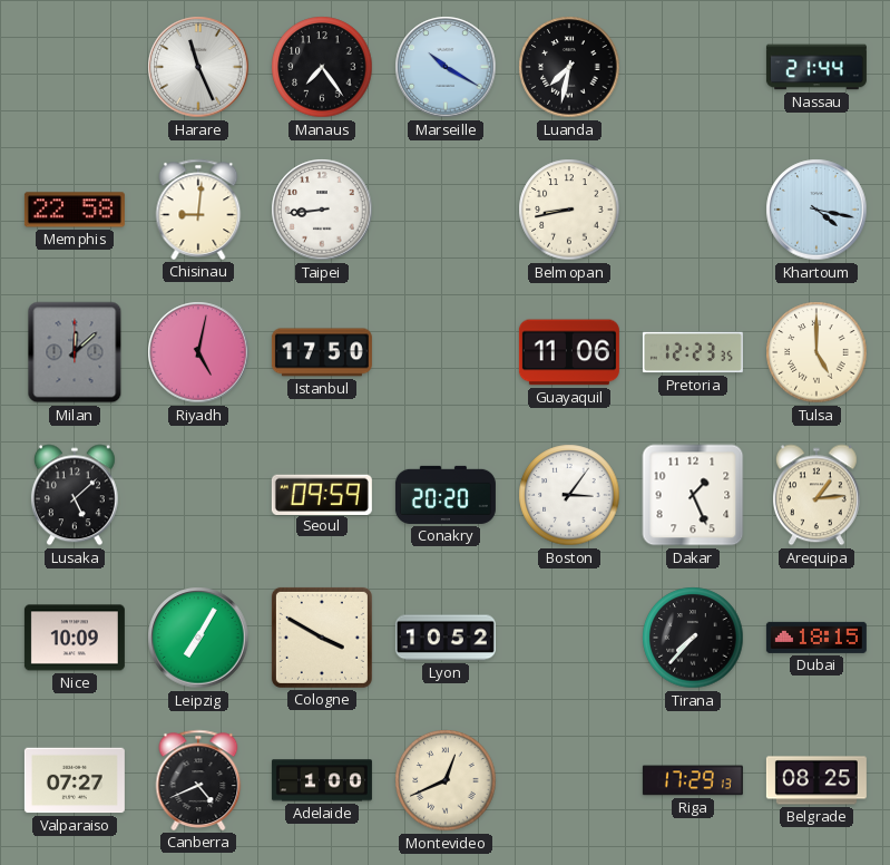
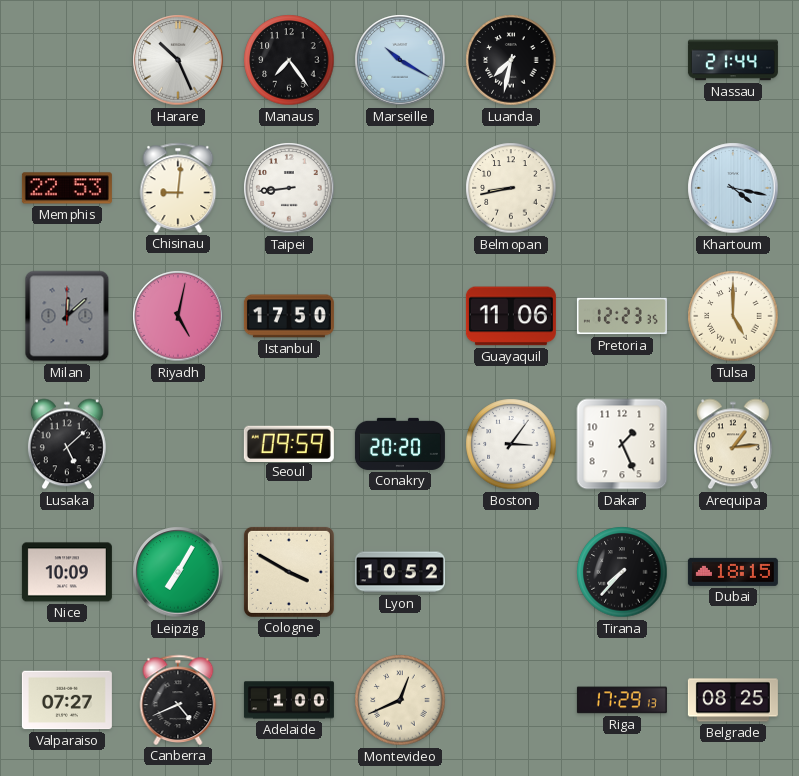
Harare: 11:26 -> 10:26
Memphis: 22:58 -> 22:53
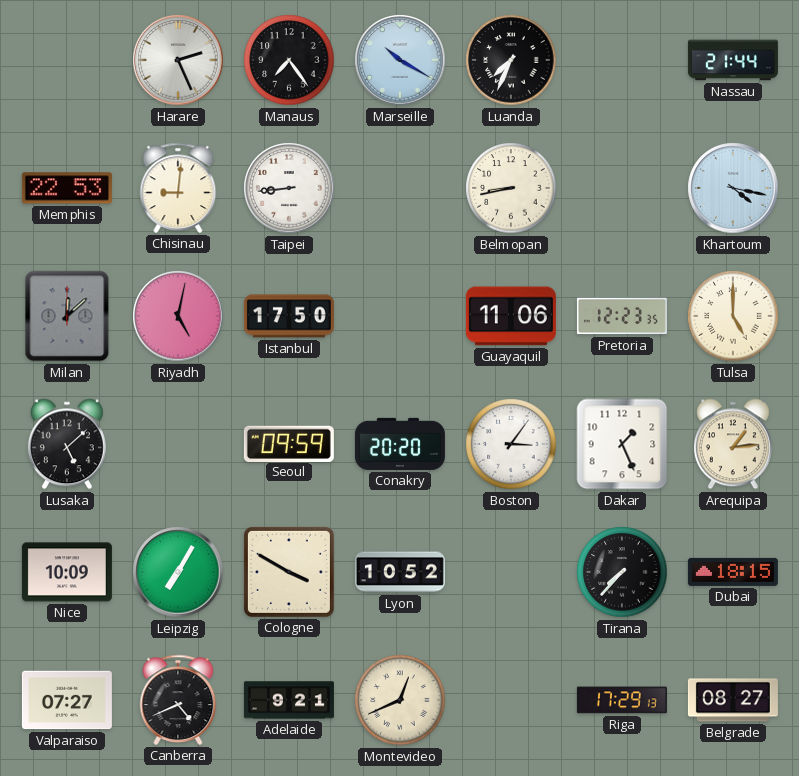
Harare: 10:26 -> 2:26
Luanda: 7:32 -> 7:34
Adelaide: 1:00 -> 9:21
Belgrade: 08:25 -> 08:27
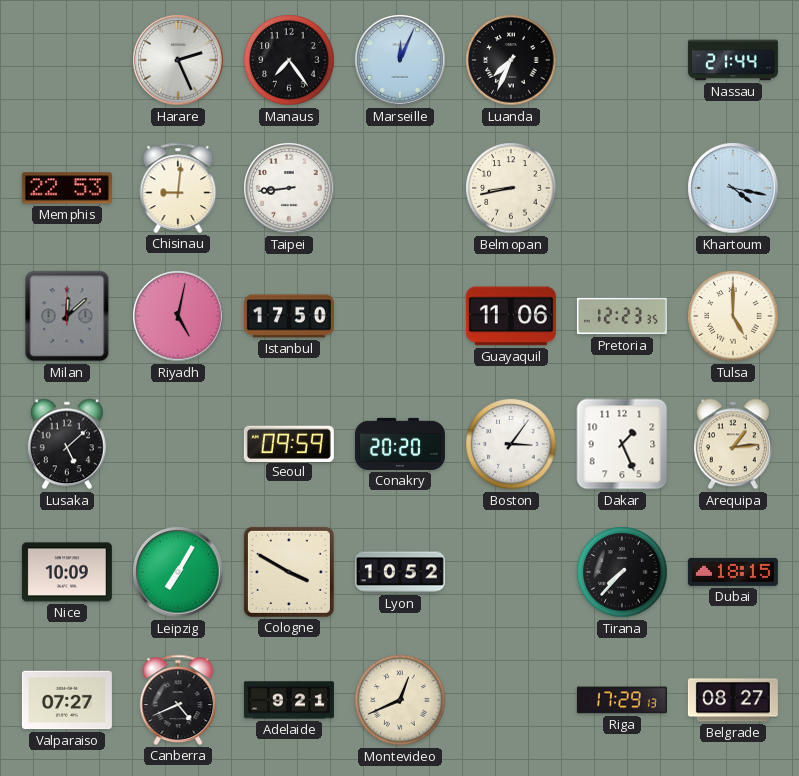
Marseille: 10:20 -> 12:04
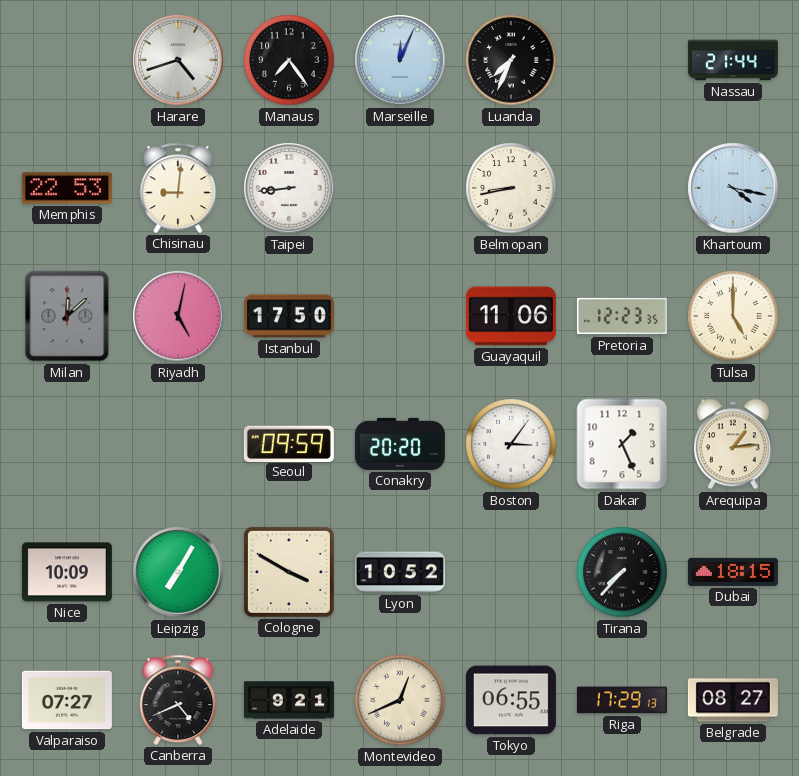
Harare: 2:26 -> 4:42
Lusaka: 5:08 -> none
Tokyo: none -> 06:55
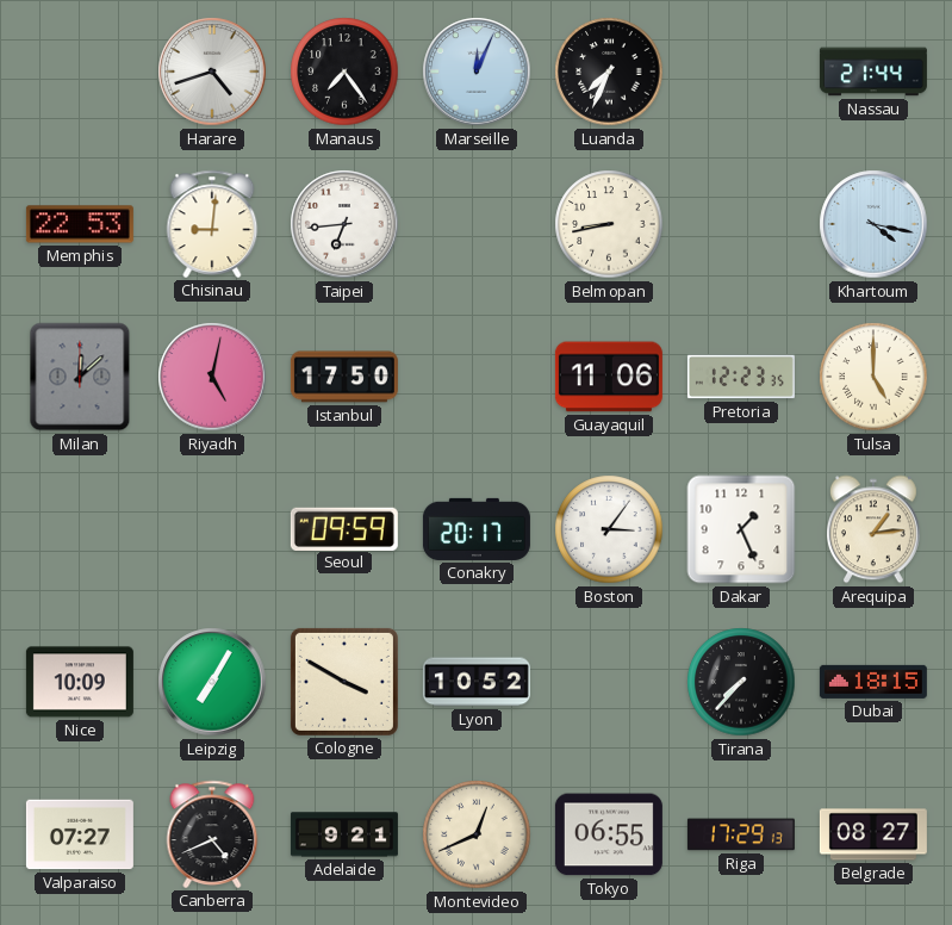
Taipei: 8:44 -> 6:44
Conakry: 20:20 -> 20:17
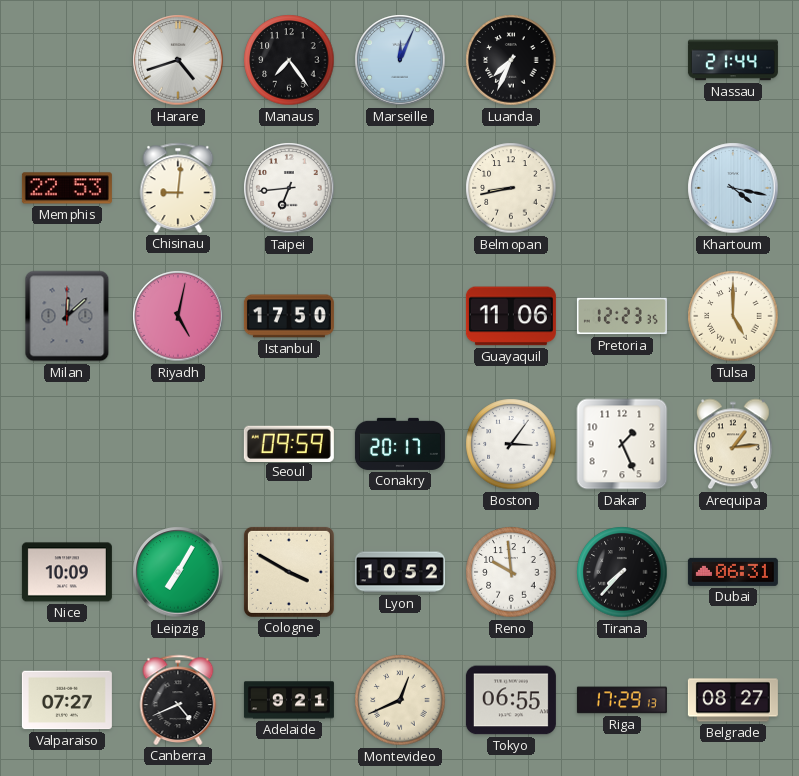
Reno: none -> 9:59
Dubai: 18:15 -> 06:31
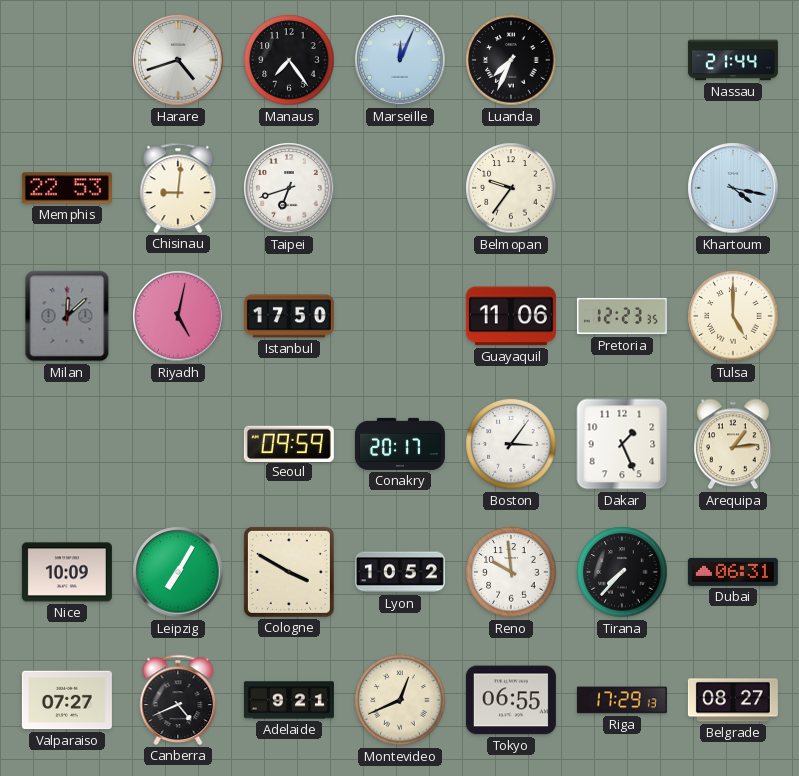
Taipei: 6:44 -> 6:42
Belmopan: 8:43 -> 9:36
